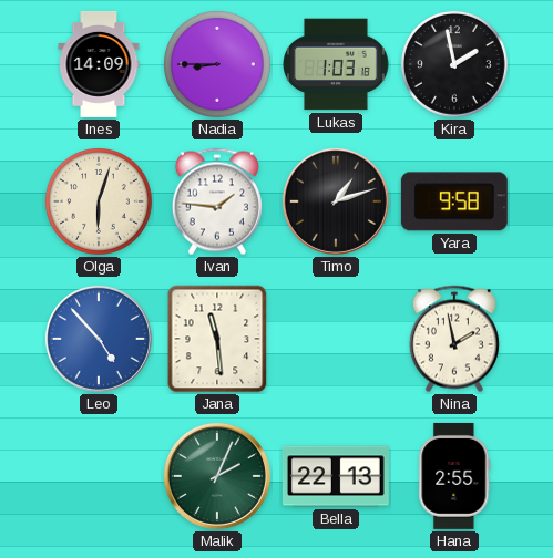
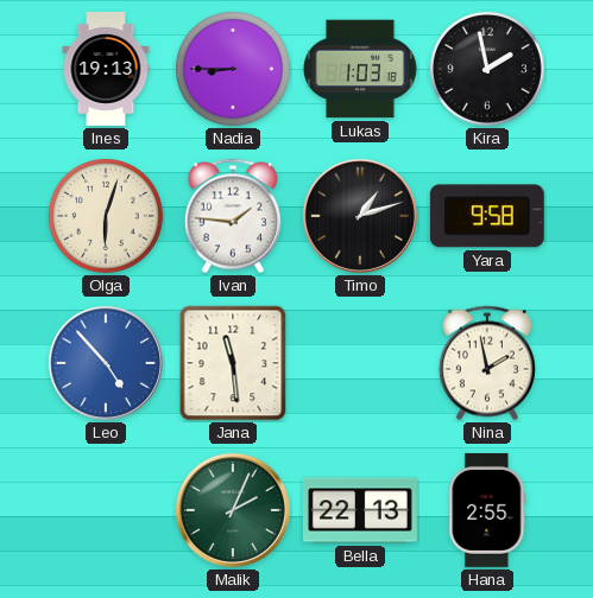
Ines: 14:09 -> 19:13
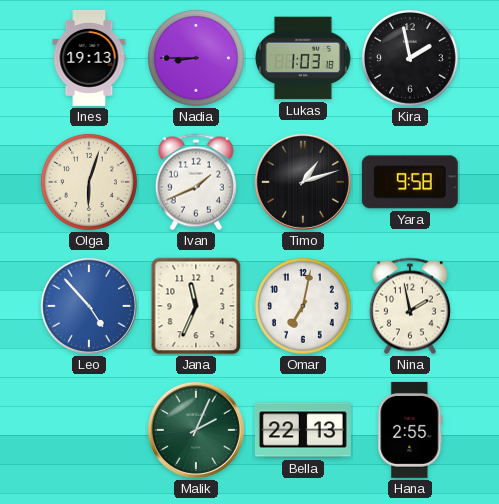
Ivan: 1:46 -> 1:41
Jana: 11:29 -> 11:34
Omar: none -> 7:02
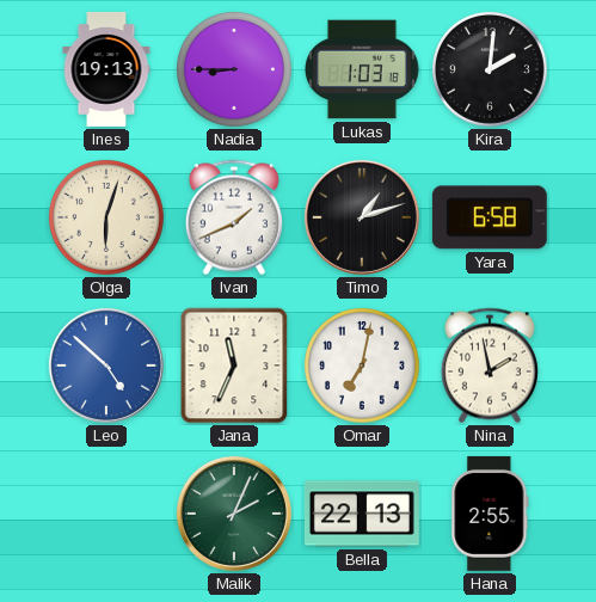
Kira: 1:58 -> 2:01
Yara: 9:58 -> 6:58
Leo: 4:53 -> 4:52
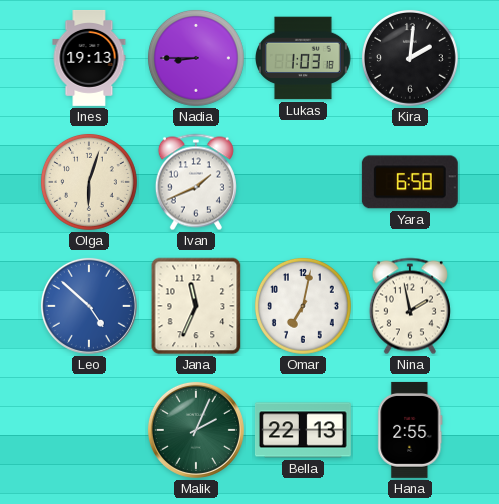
Timo: 1:12 -> none
